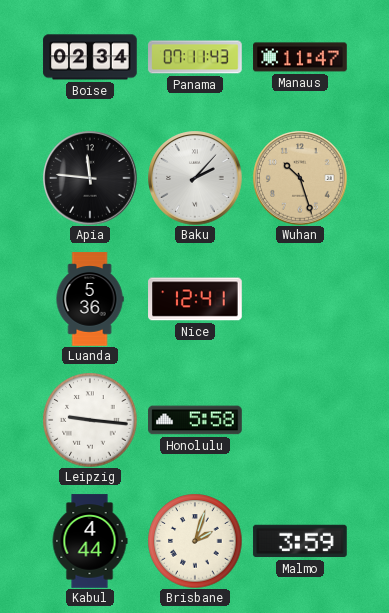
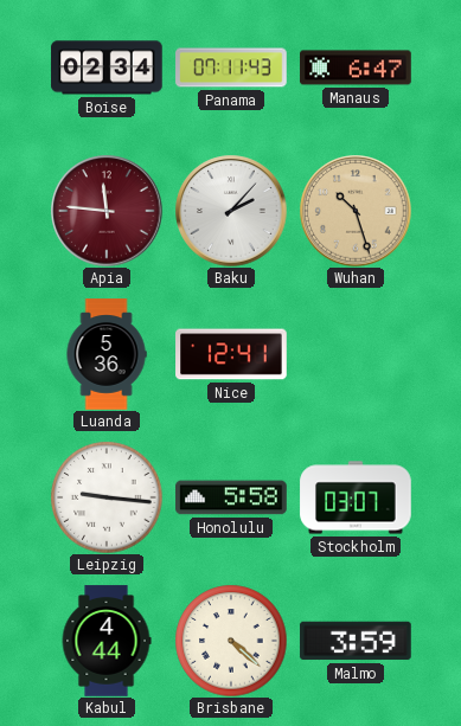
Manaus: 11:47 -> 6:47
Apia dial: black -> burgundy
Stockholm: none -> 03:07
Brisbane: 2:03 -> 4:22
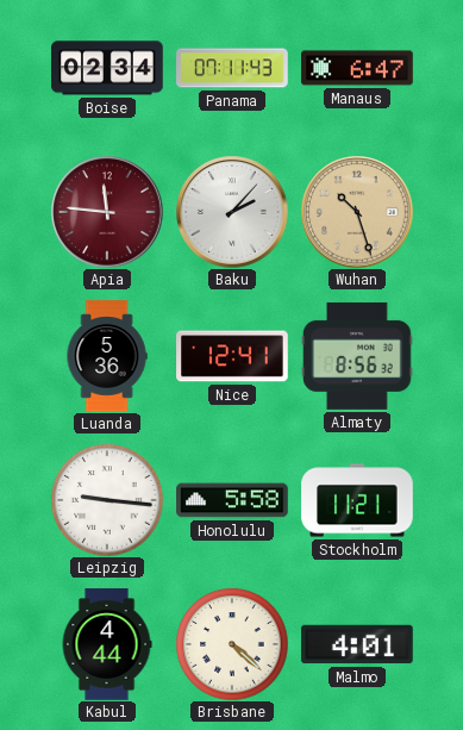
Almaty: none -> 8:56
Stockholm: 03:07 -> 11:21
Malmo: 3:59 -> 4:01
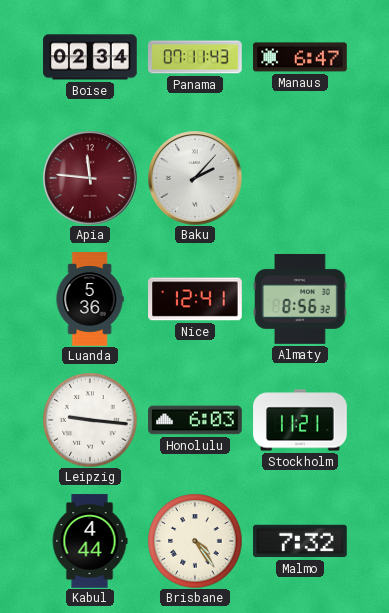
Wuhan: 10:27 -> none
Honolulu: 5:58 -> 6:03
Brisbane: 4:22 -> 4:24
Malmo: 4:01 -> 7:32
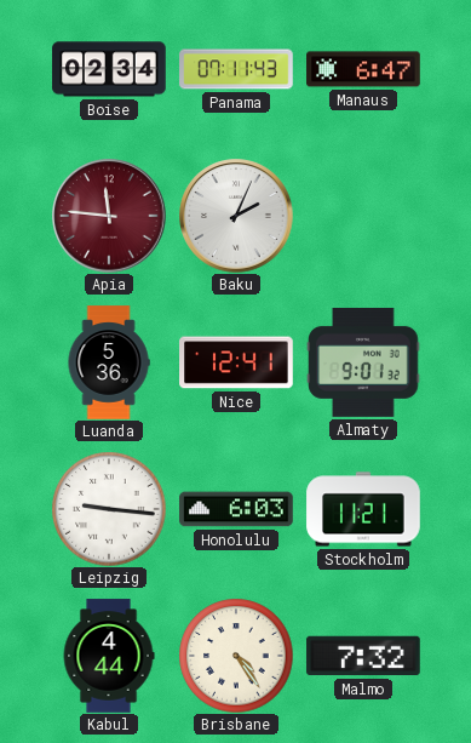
Baku: 2:07 -> 2:04
Almaty: 8:56 -> 9:01
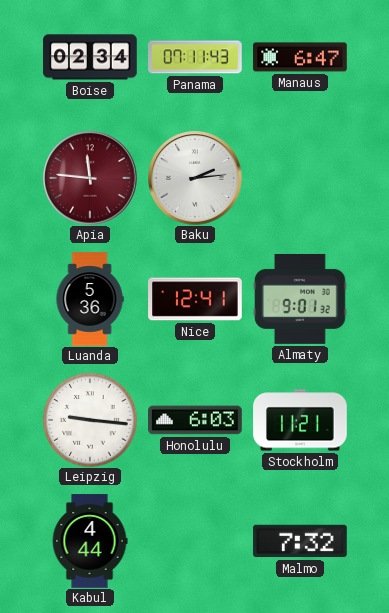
Baku: 2:04 -> 2:14
Brisbane: 4:24 -> none
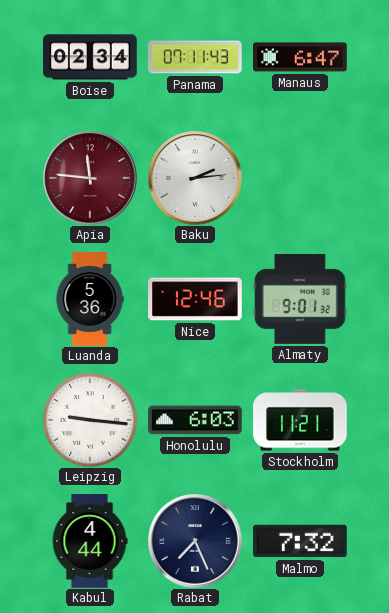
Nice: 12:41 -> 12:46
Rabat: none -> 7:26
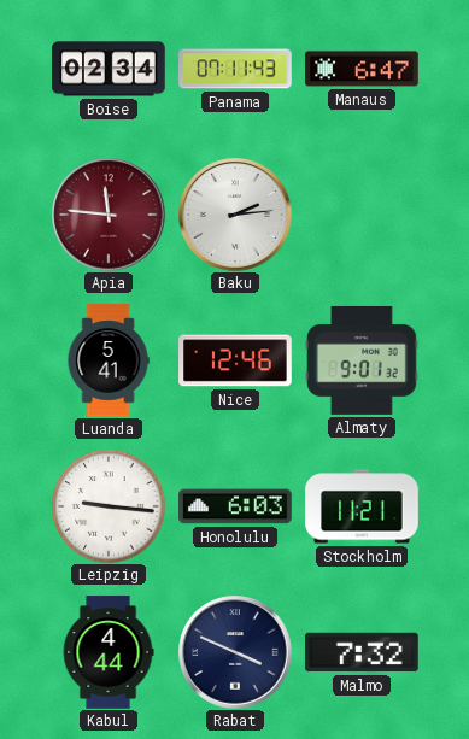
Luanda: 5:36 -> 5:41
Rabat: 7:26 -> 3:49
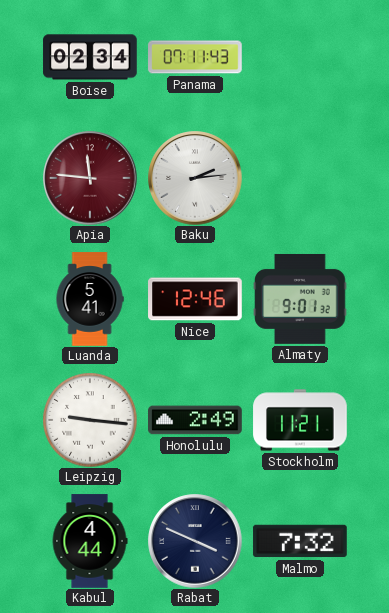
Manaus: 6:47 -> none
Honolulu: 6:03 -> 2:49
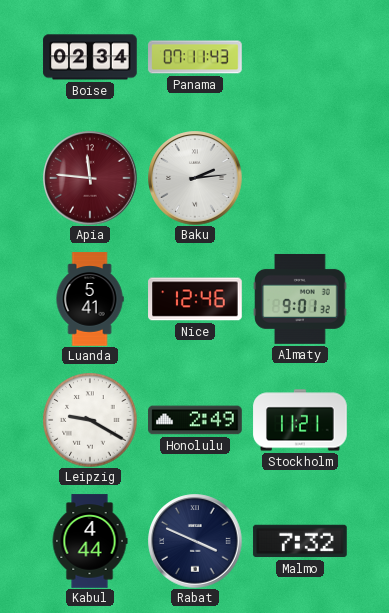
Leipzig: 9:16 -> 9:20
